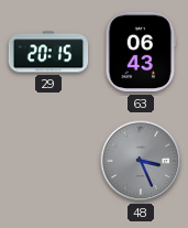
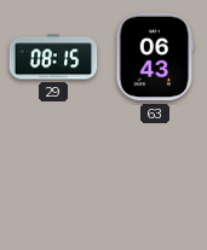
29: 20:15 -> 08:15
48: 3:26 -> none
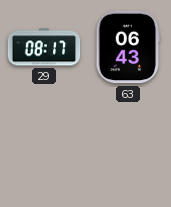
29: 08:15 -> 08:17
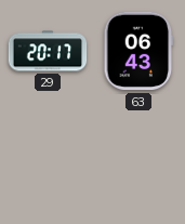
29: 08:17 -> 20:17
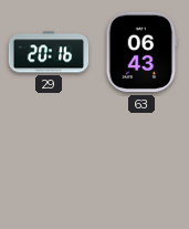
29: 20:17 -> 20:16
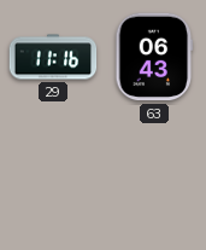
29: 20:16 -> 11:16
